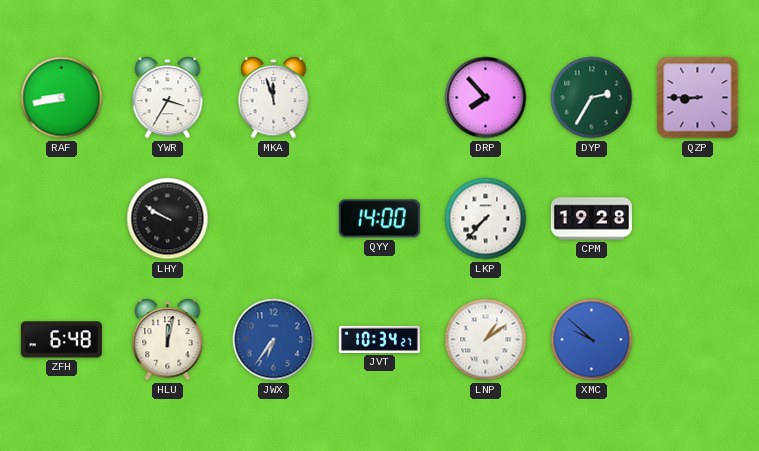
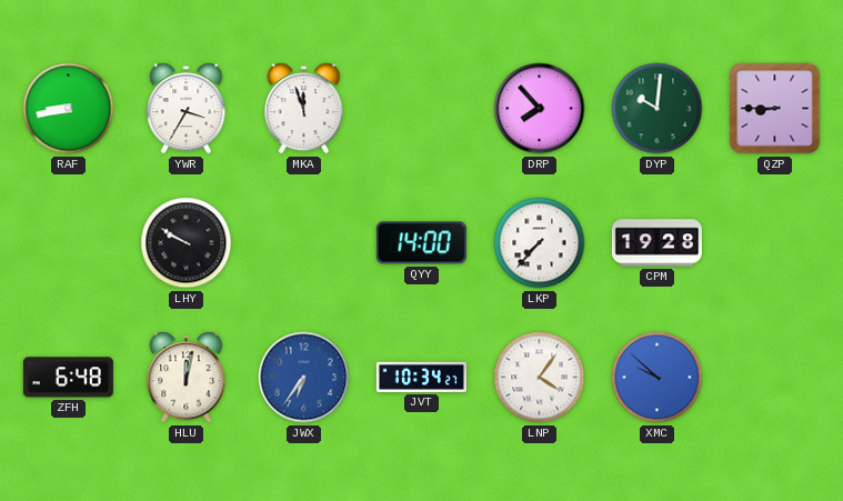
DYP: 2:35 -> 10:01
LNP: 1:09 -> 4:06
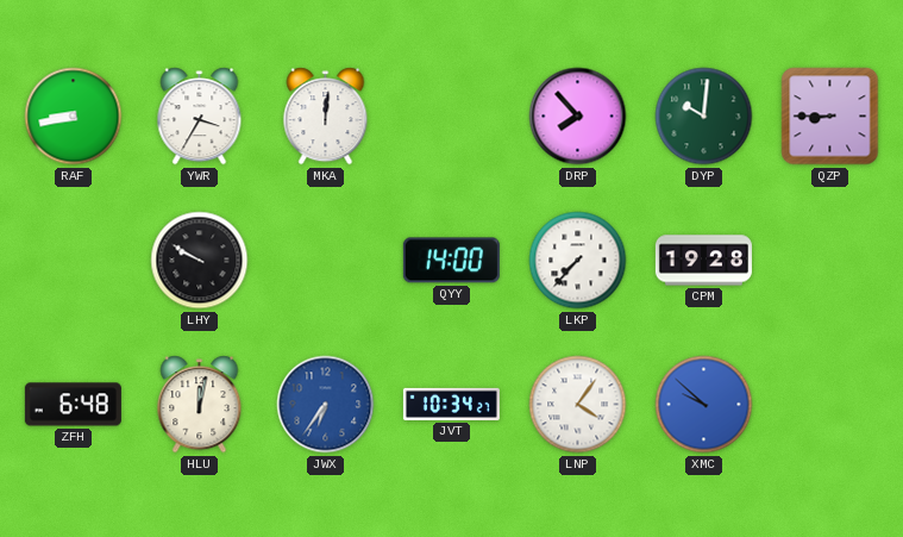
MKA: 11:57 -> 12:01
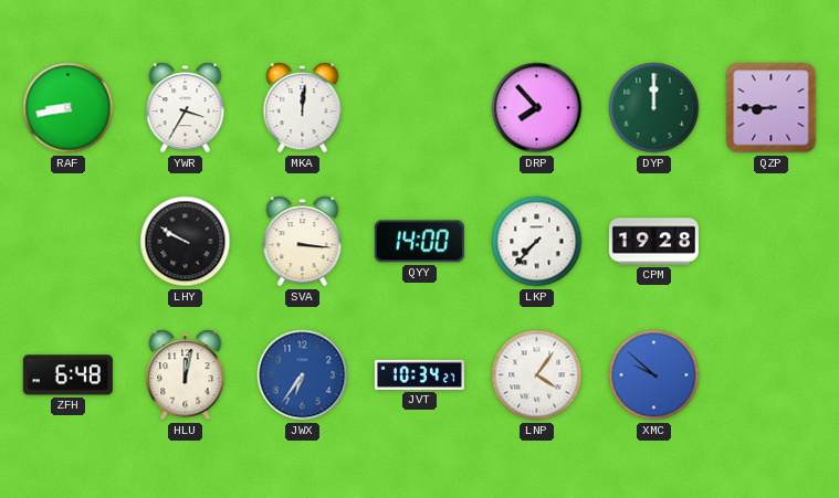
DYP: 10:01 -> 12:00
SVA: none -> 3:16
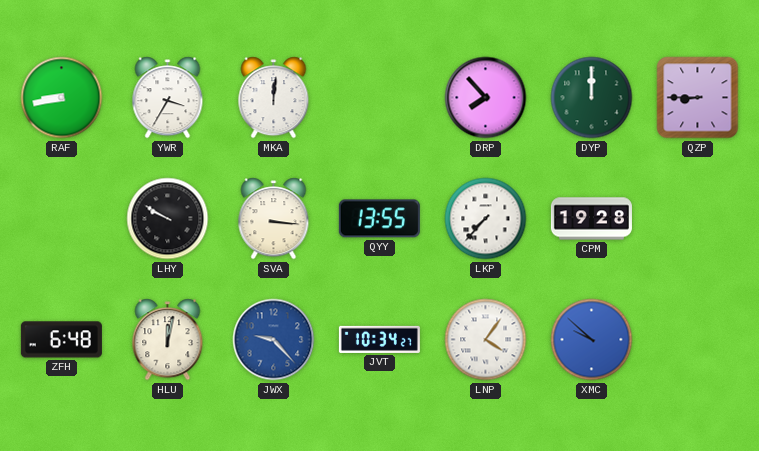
QYY: 14:00 -> 13:55
JWX: 6:36 -> 9:23
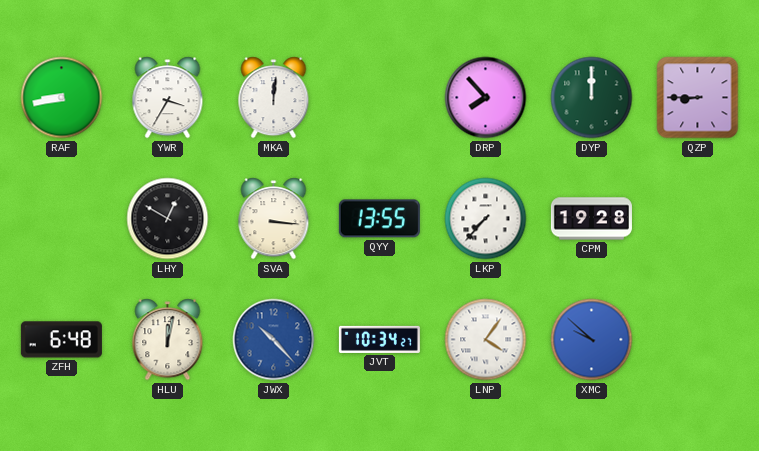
LHY: 9:50 -> 12:50
JWX: 9:23 -> 10:23
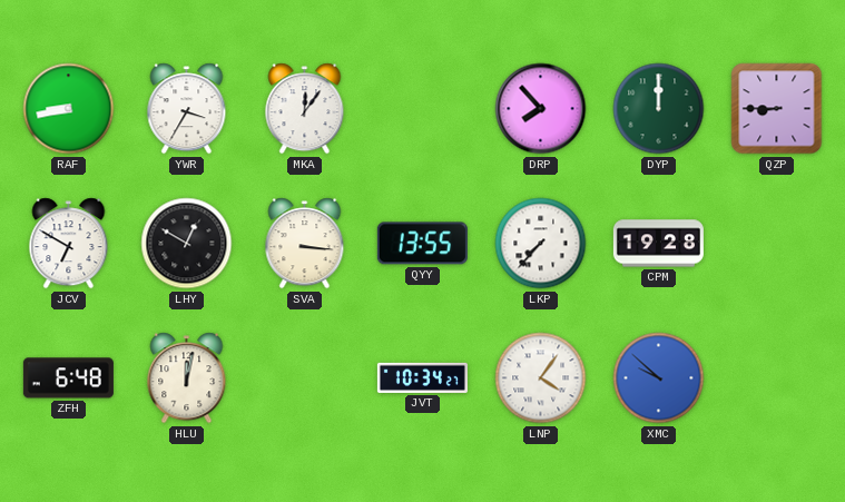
MKA: 12:01 -> 12:06
JCV: none -> 6:50
JWX: 10:23 -> none
